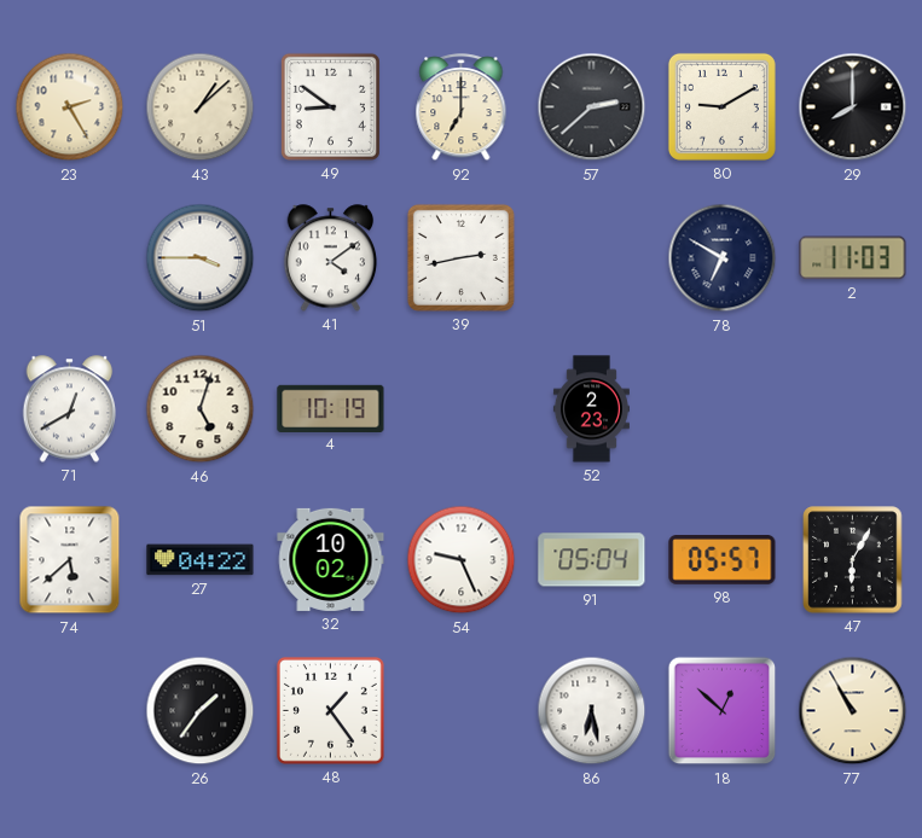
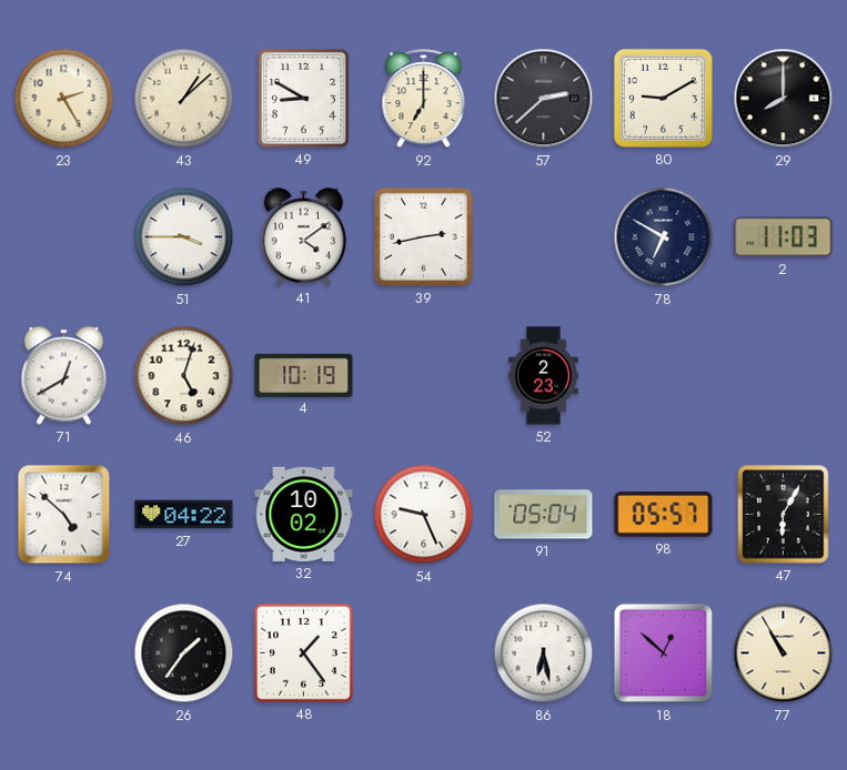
49: 8:51 -> 8:50
74: 5:38 -> 4:52
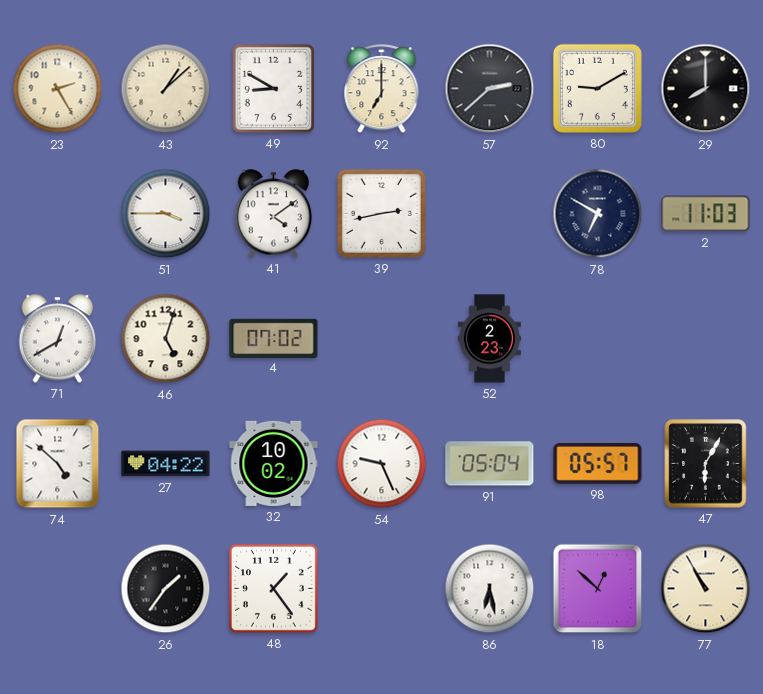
4: 10:19 -> 07:02
